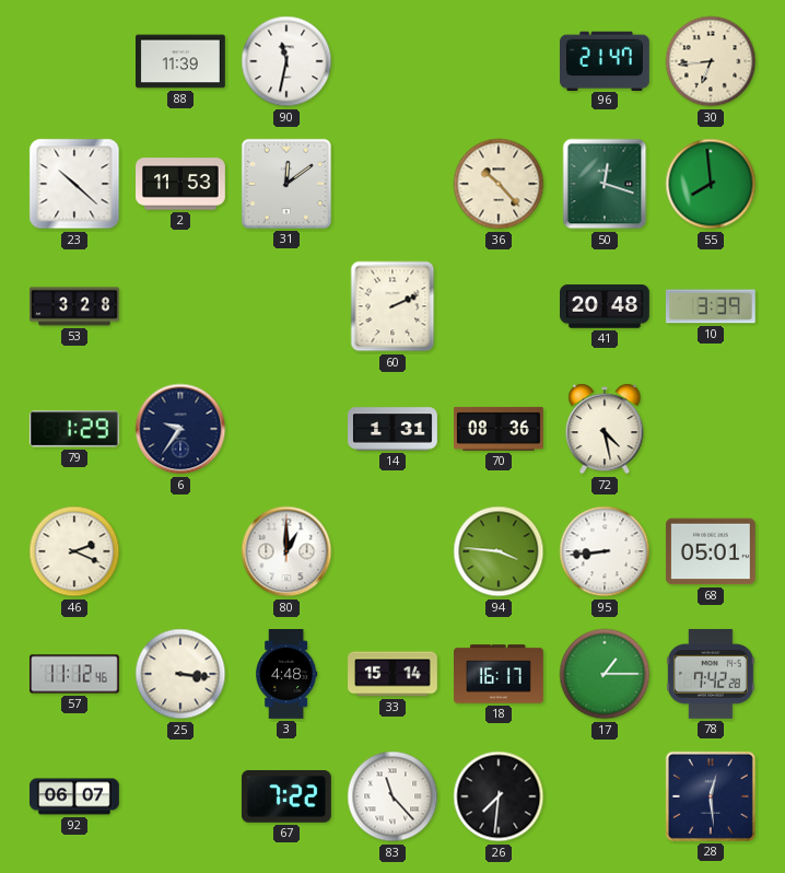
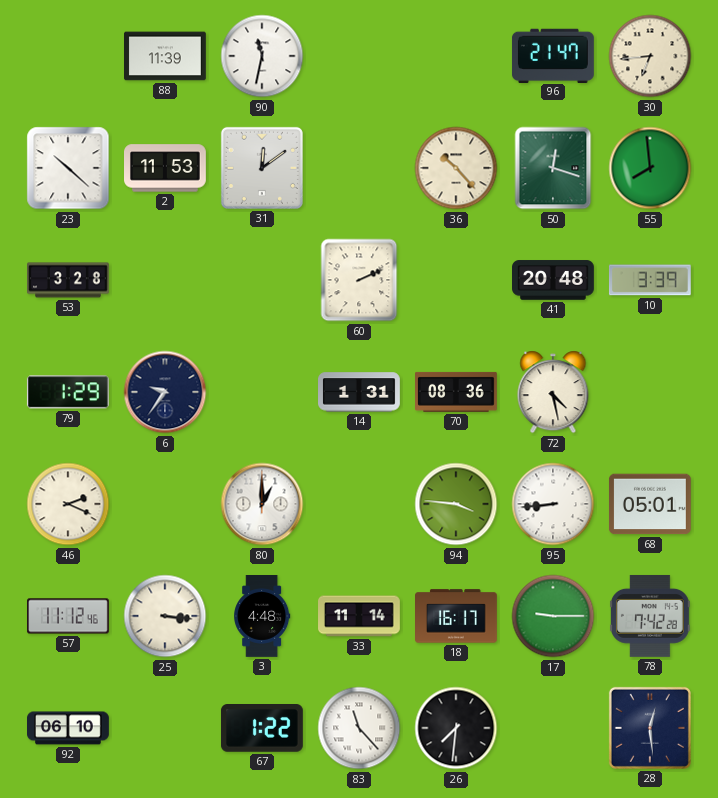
33: 15:14 -> 11:14
17: 1:15 -> 9:15
92: 06:07 -> 06:10
67: 7:22 -> 1:22
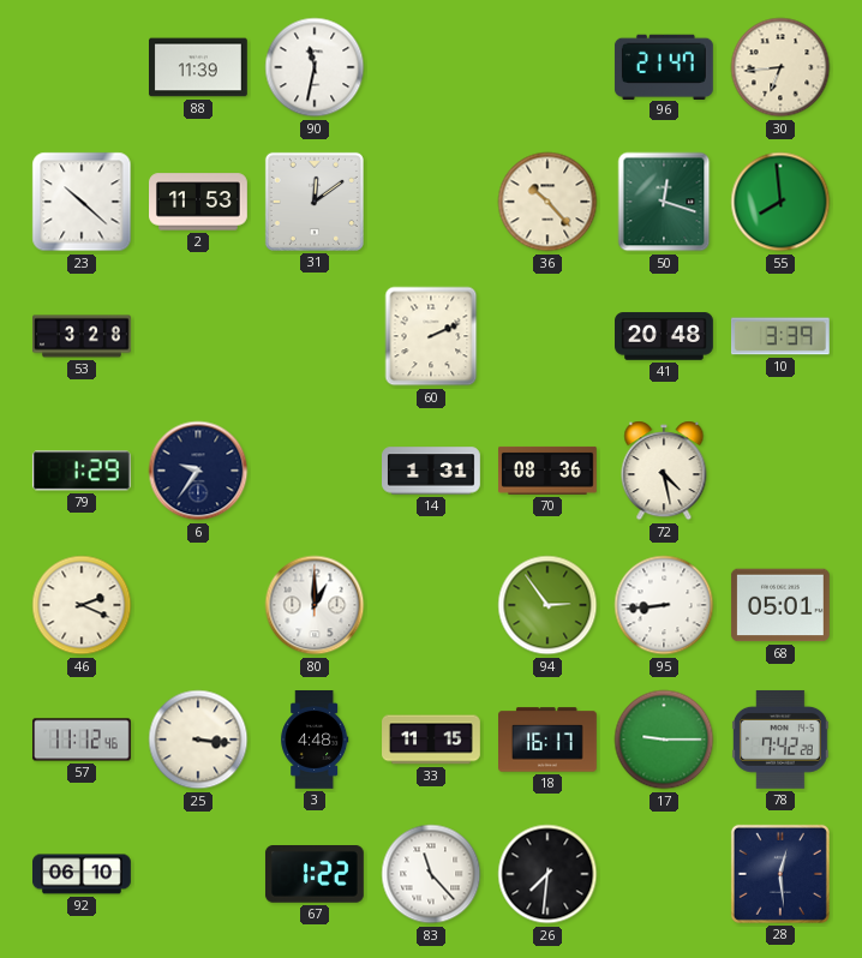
94: 3:46 -> 2:54
33: 11:14 -> 11:15
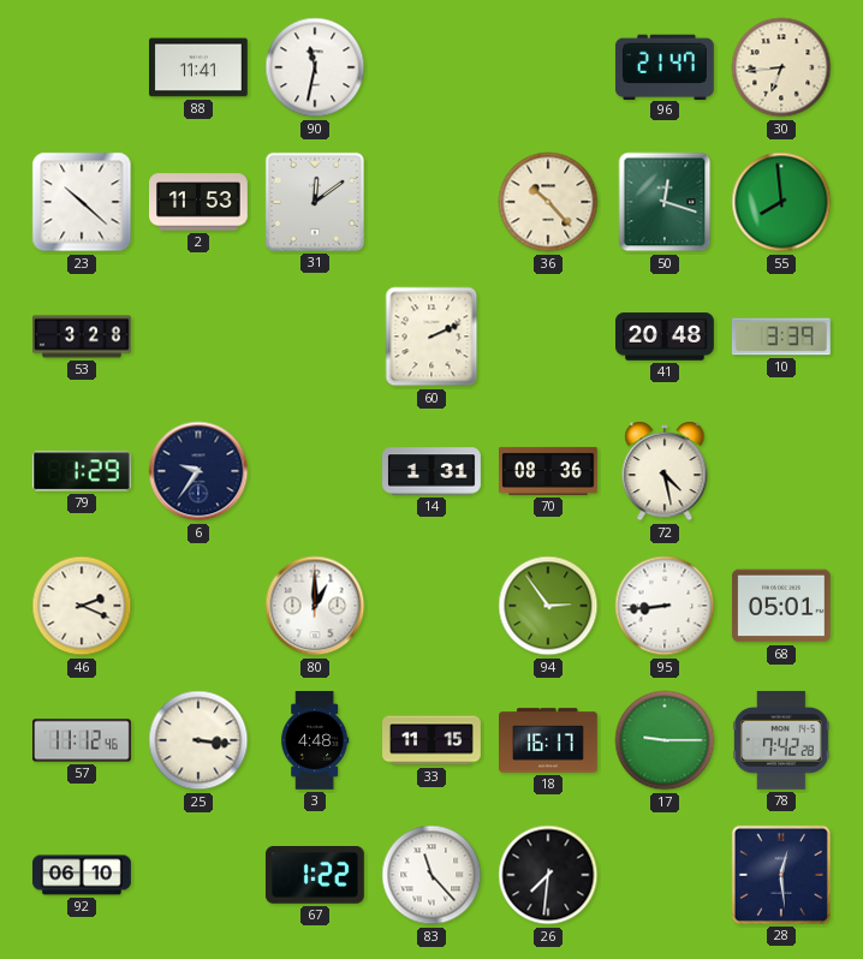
88: 11:39 -> 11:41
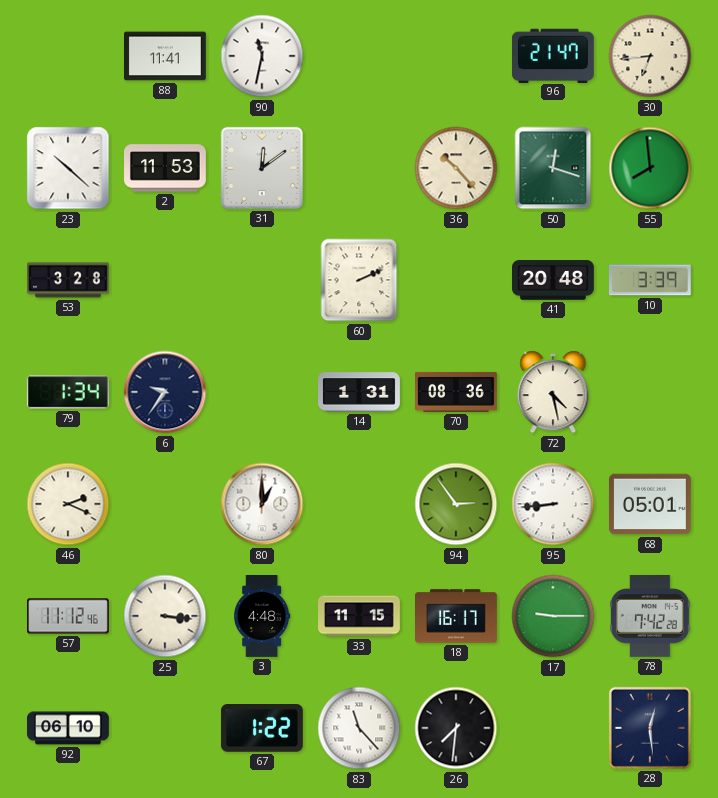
79: 1:29 -> 1:34
